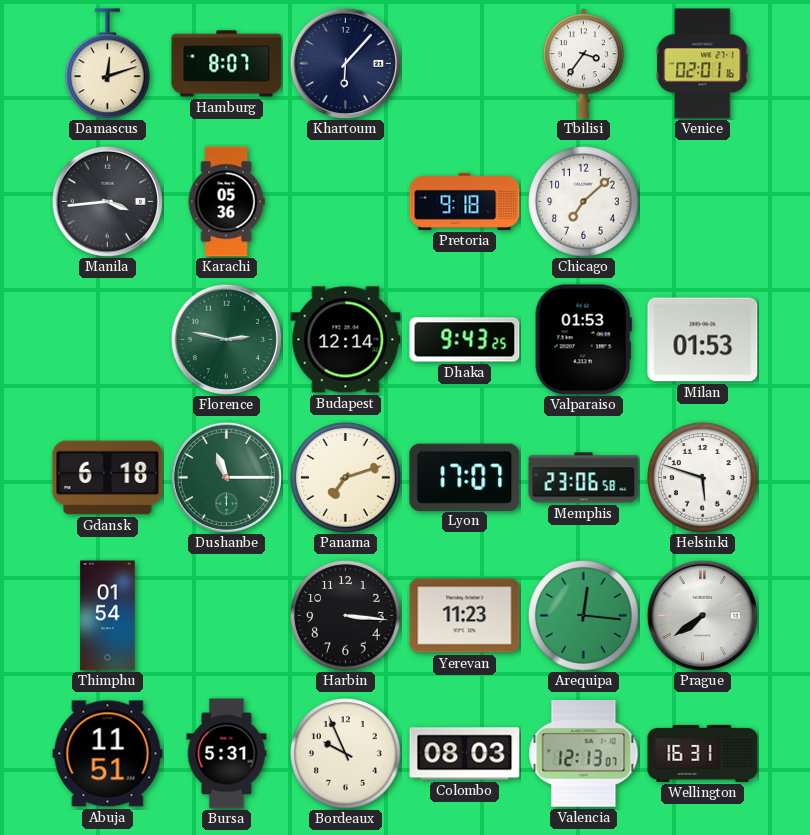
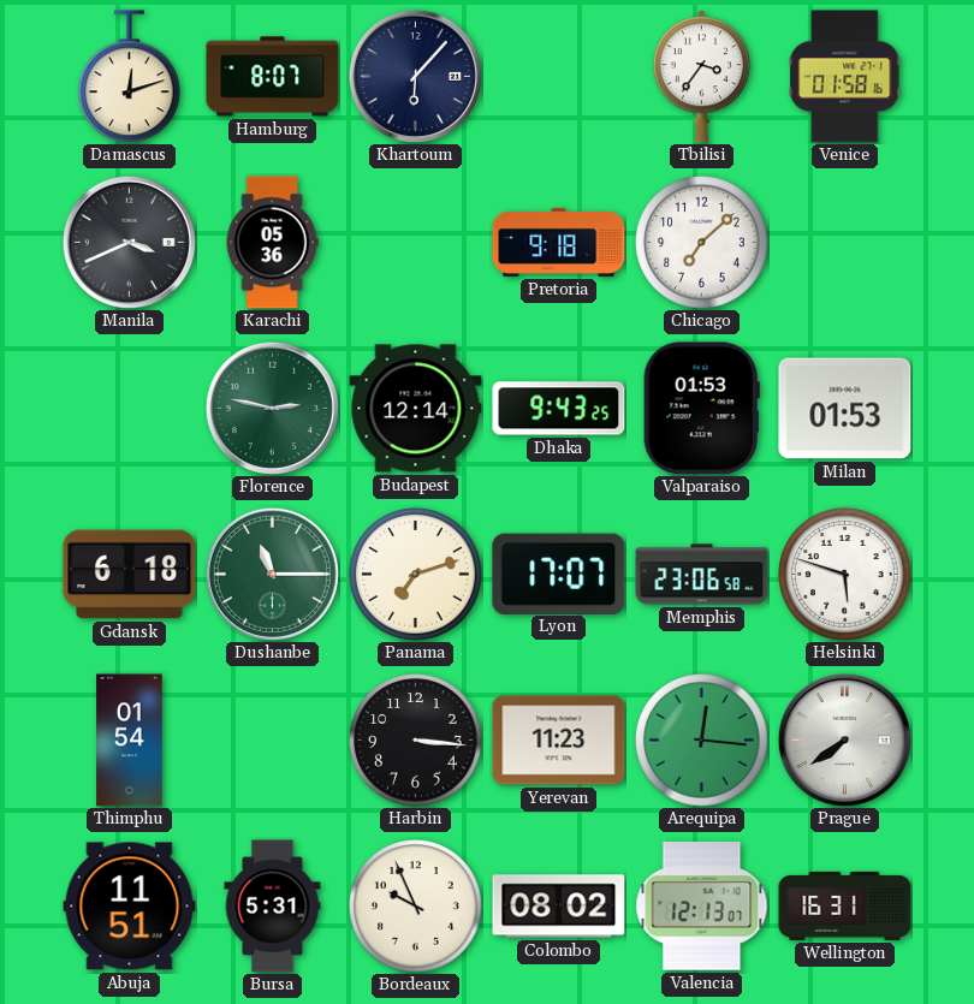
Venice: 02:01 -> 01:58
Manila: 3:44 -> 3:41
Colombo: 08:03 -> 08:02
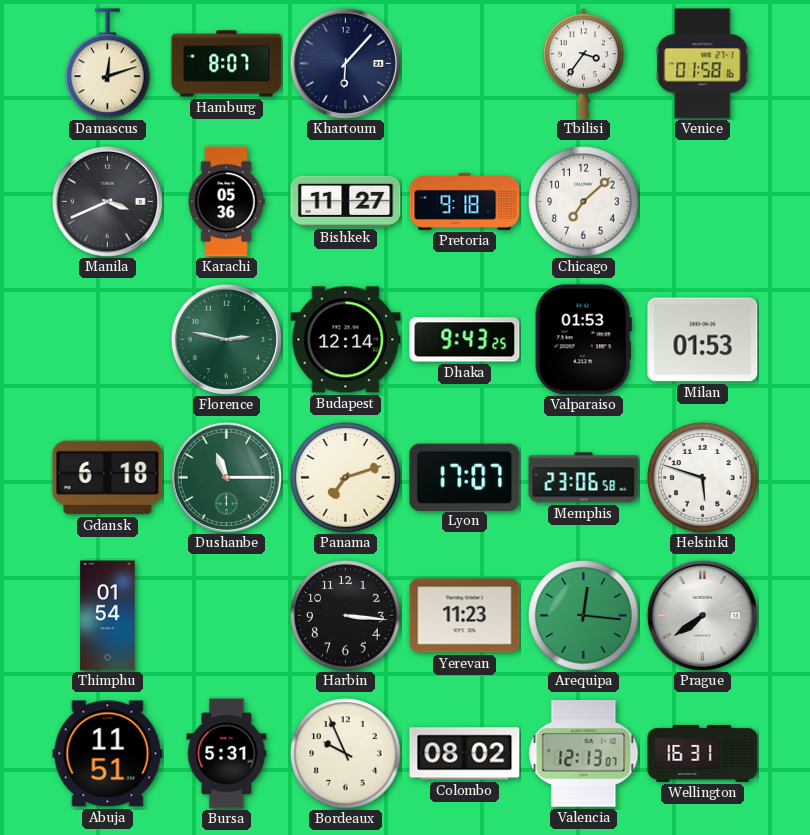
Bishkek: none -> 11:27
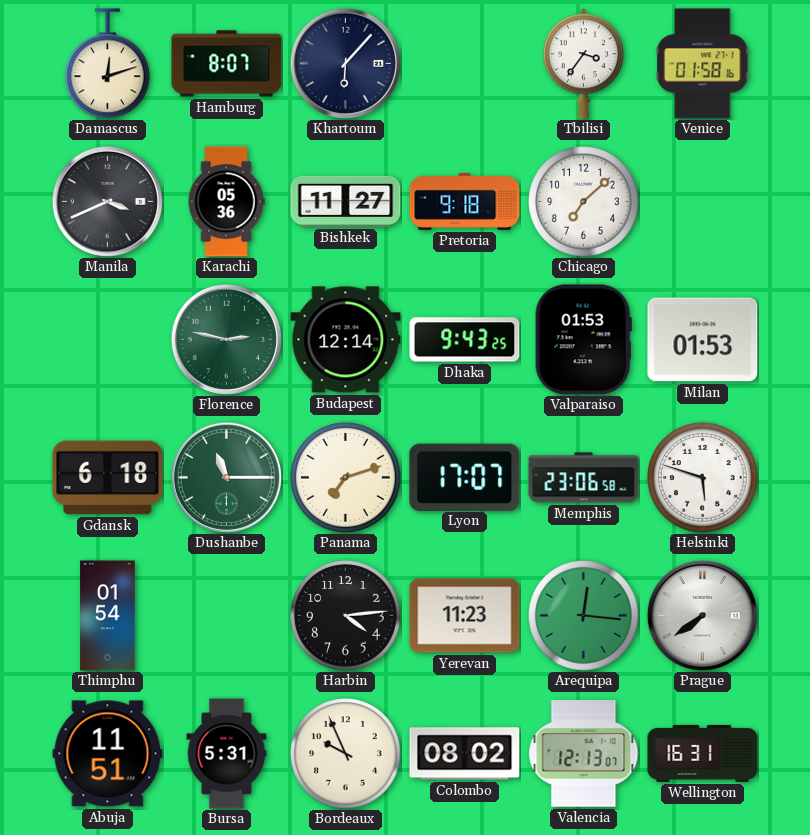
Harbin: 3:16 -> 4:14
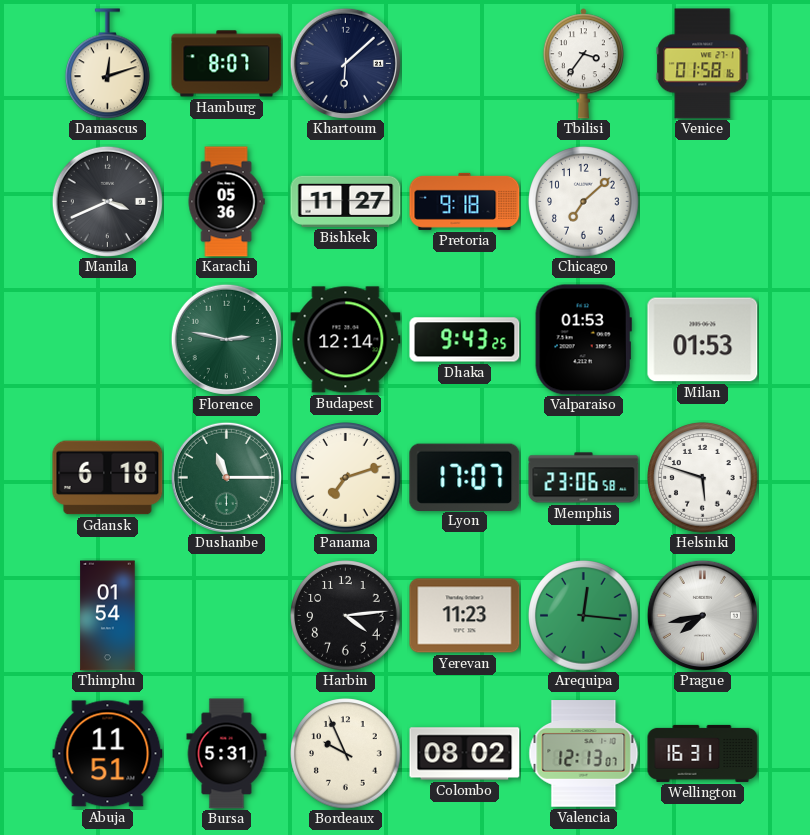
Khartoum: 6:07 -> 6:08
Prague: 7:39 -> 7:43
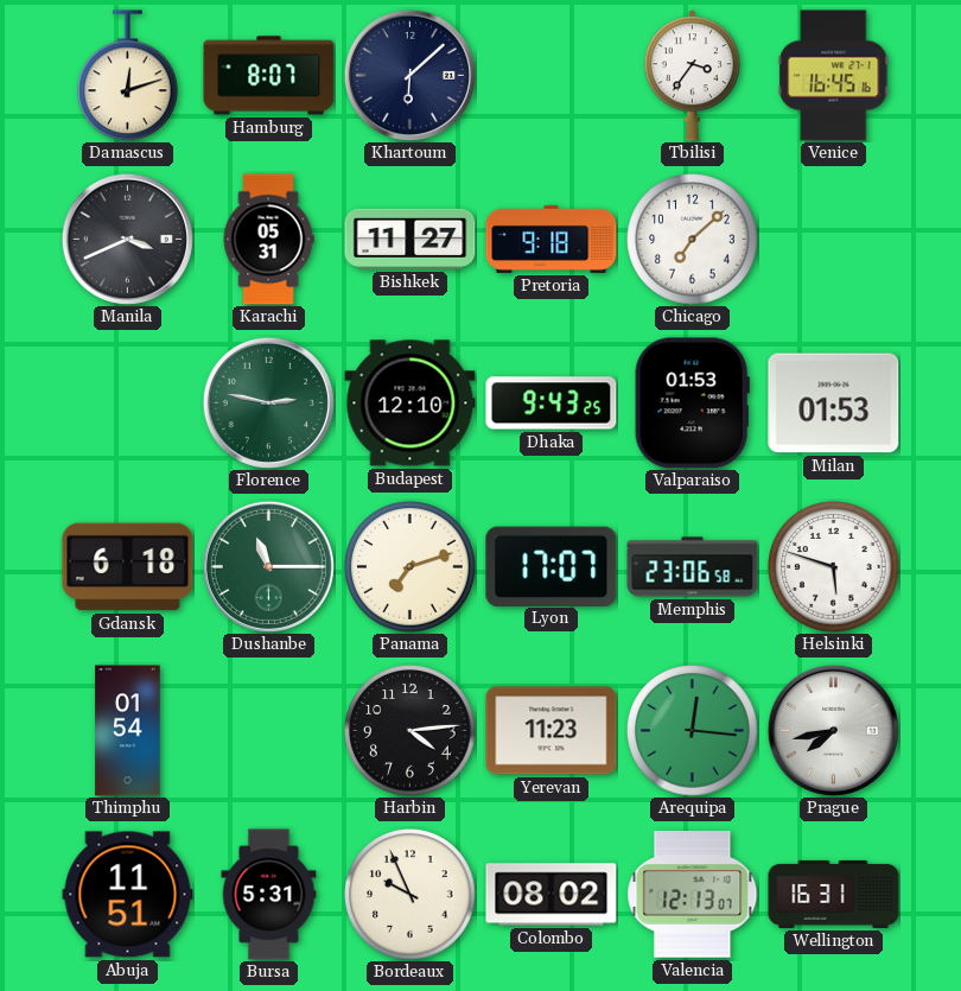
Venice: 01:58 -> 16:45
Karachi: 05:36 -> 05:31
Budapest: 12:14 -> 12:10
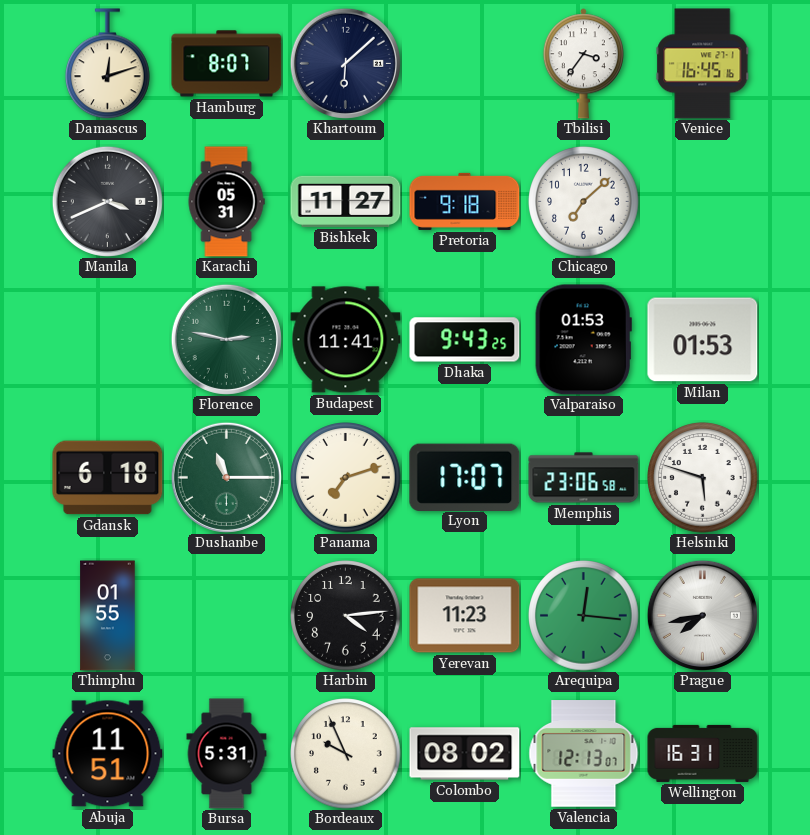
Budapest: 12:10 -> 11:41
Thimphu: 01:54 -> 01:55
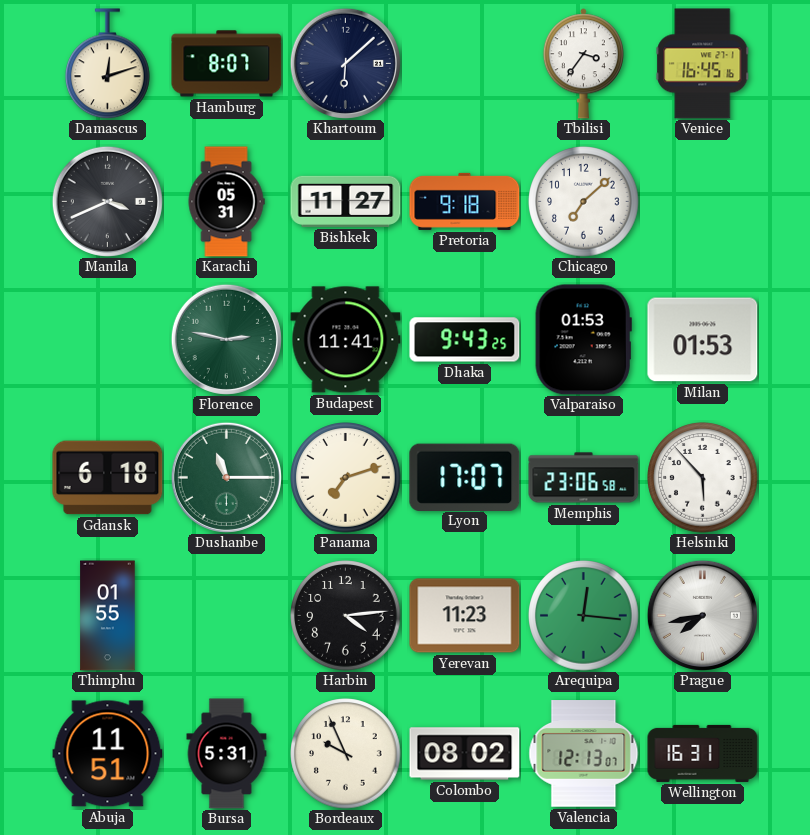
Helsinki: 5:48 -> 5:53
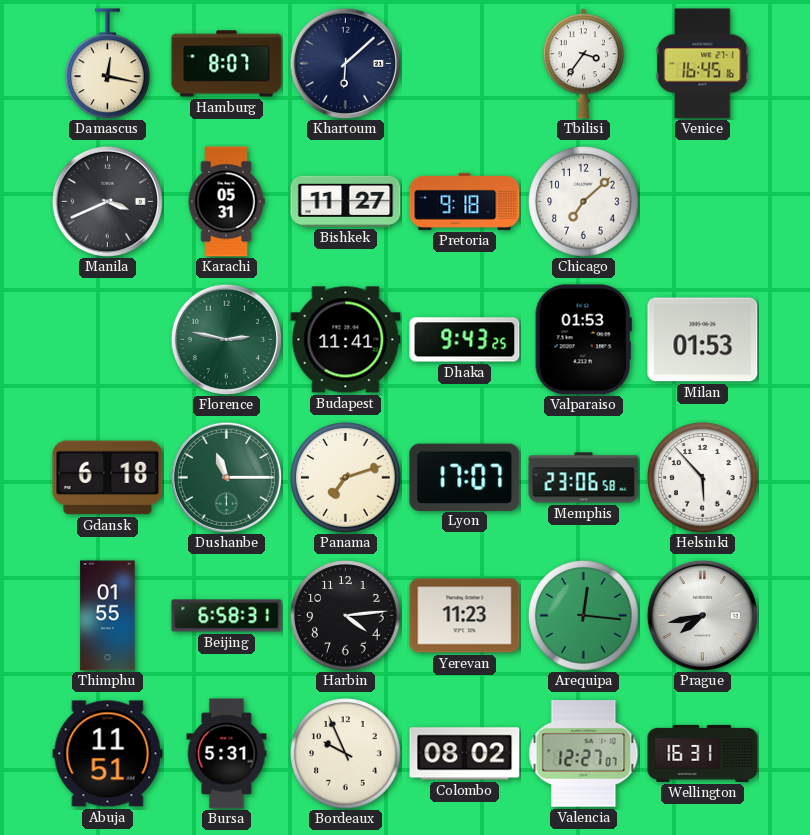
Damascus: 12:12 -> 12:17
Beijing: none -> 6:58
Valencia: 12:13 -> 12:27
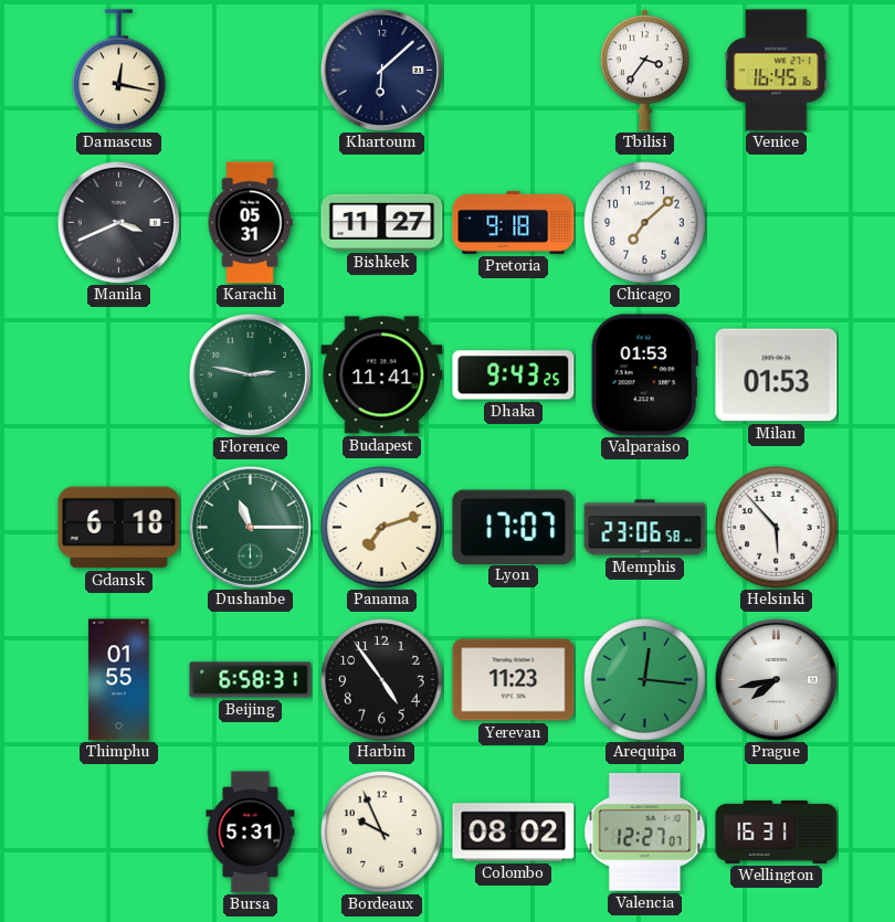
Hamburg: 8:07 -> none
Harbin: 4:14 -> 4:54
Abuja: 11:51 -> none
